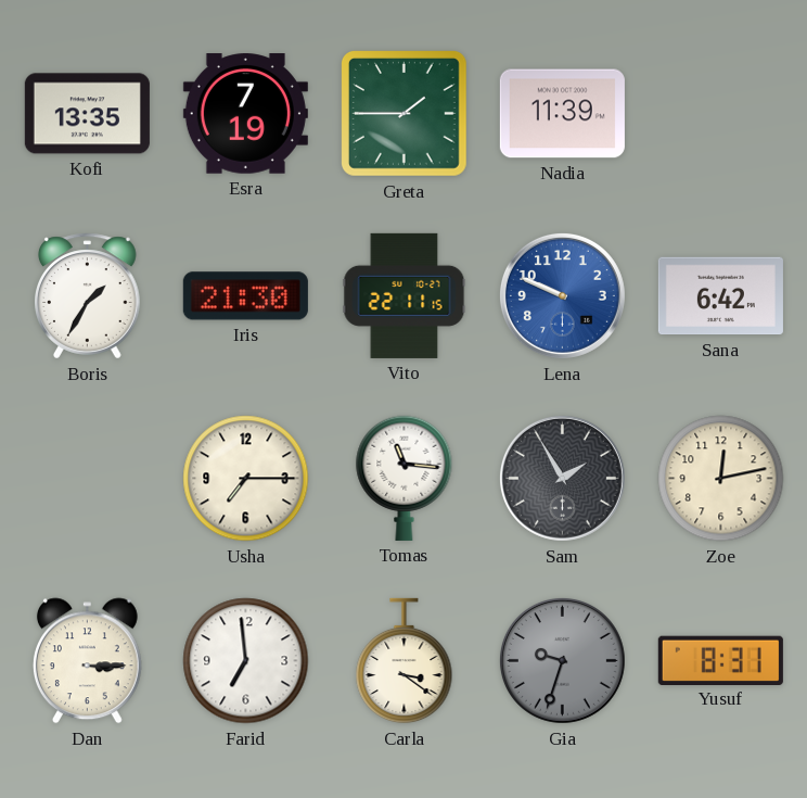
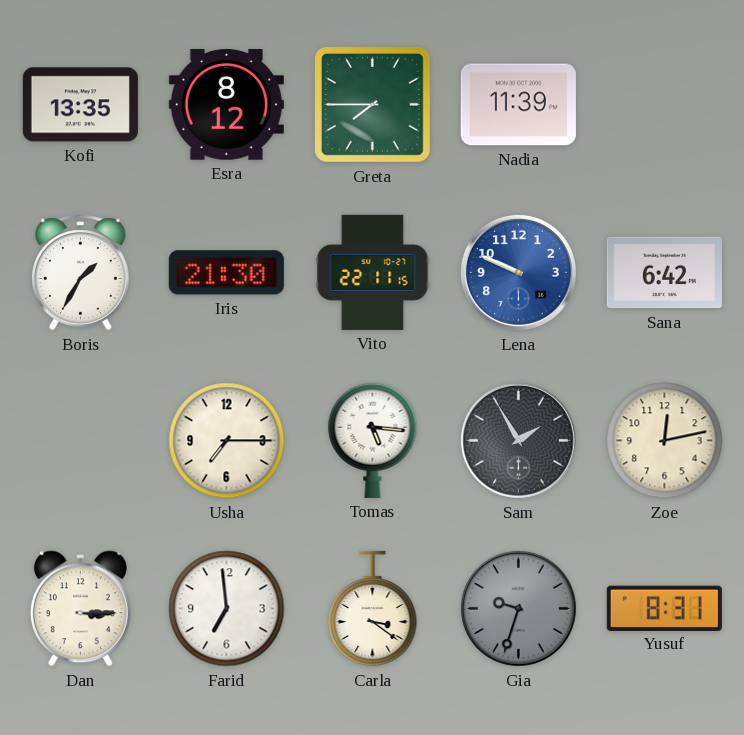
Esra: 7:19 -> 8:12
Greta: 1:45 -> 7:45
Tomas: 11:16 -> 5:16
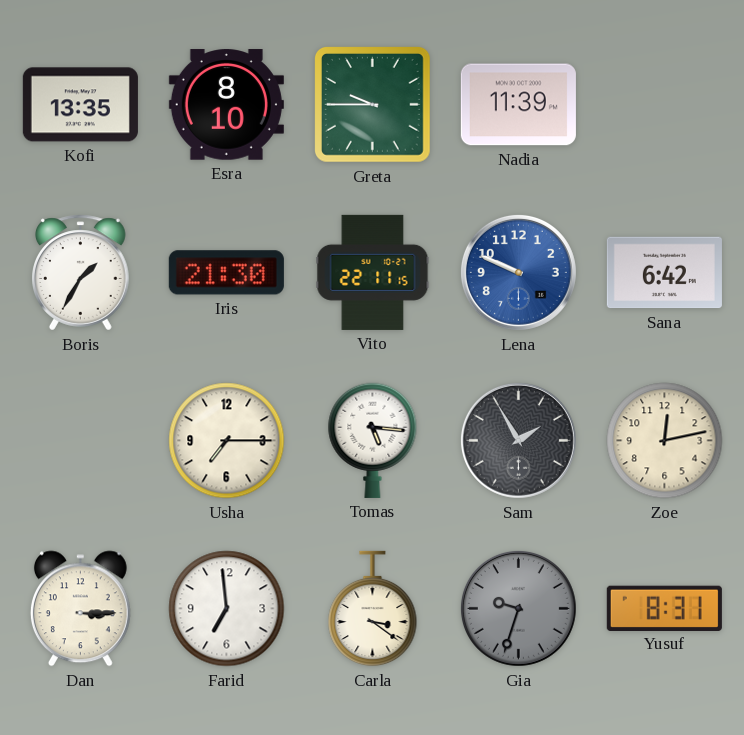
Esra: 8:12 -> 8:10
Greta: 7:45 -> 9:45
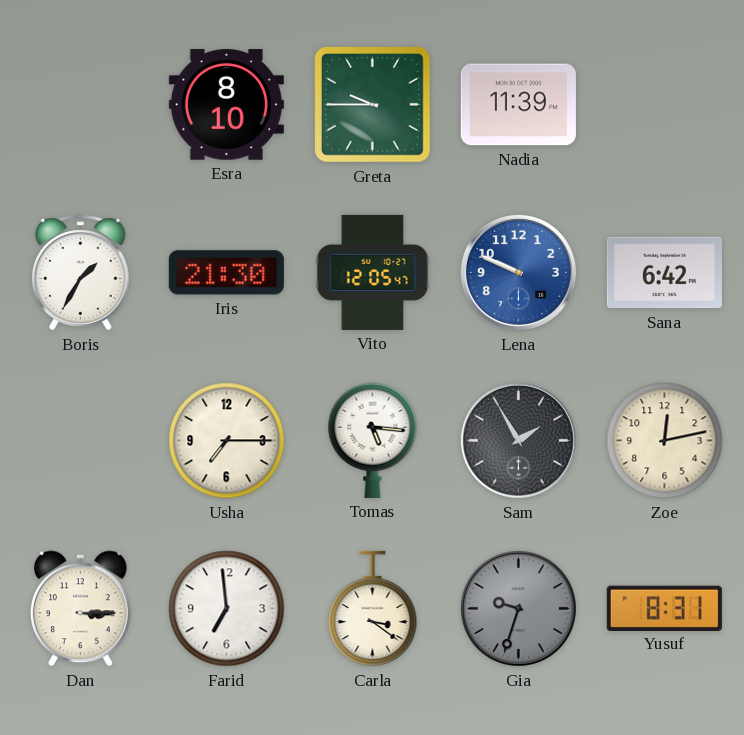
Kofi: 13:35 -> none
Vito: 22:11 -> 12:05
